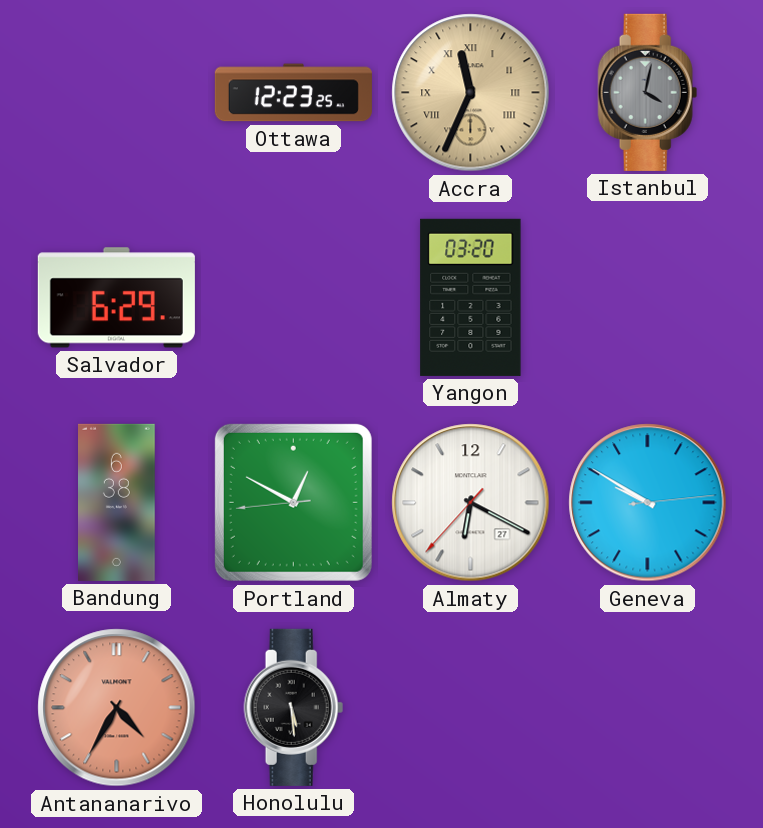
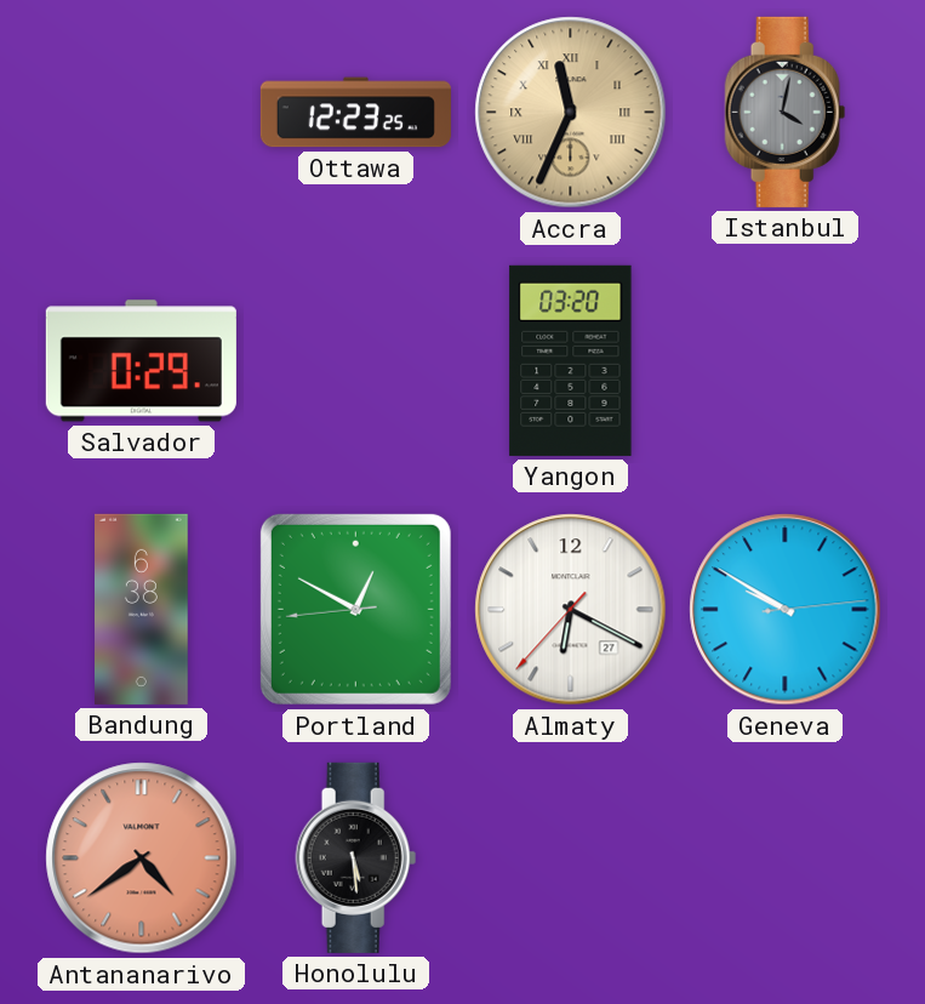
Salvador: 6:29 -> 0:29
Antananarivo: 4:35 -> 4:39
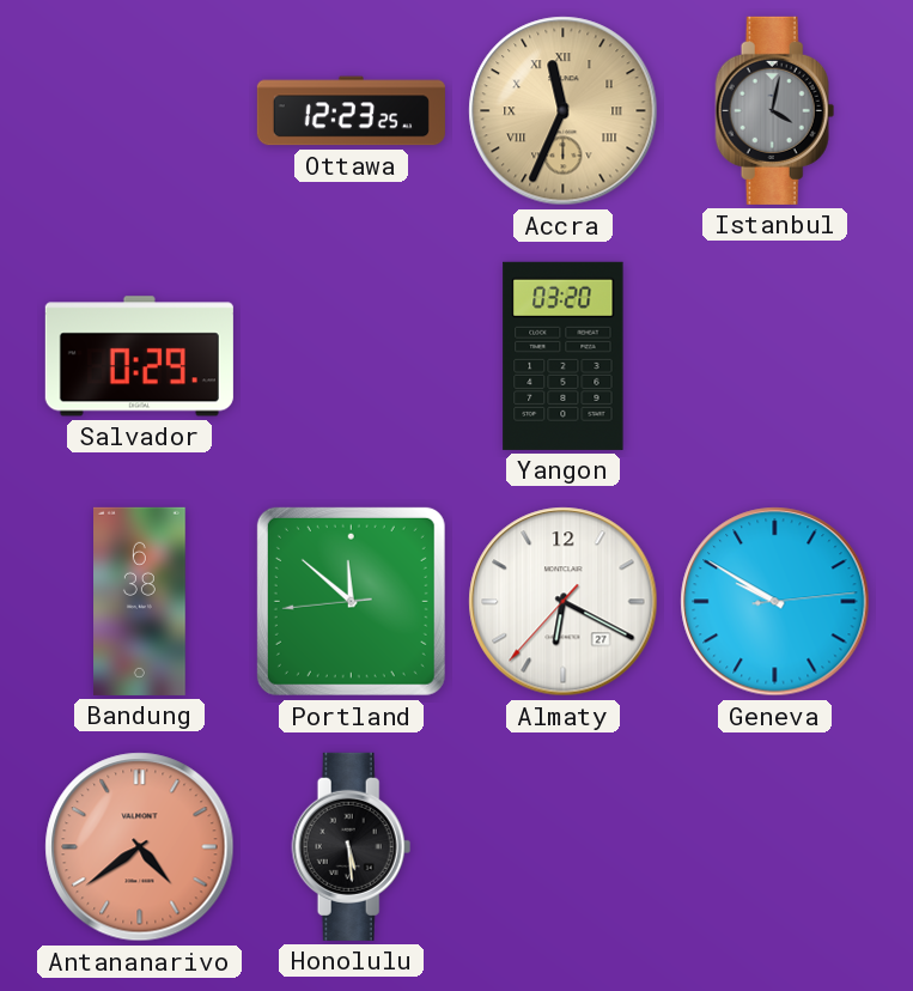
Portland: 12:49 -> 11:51
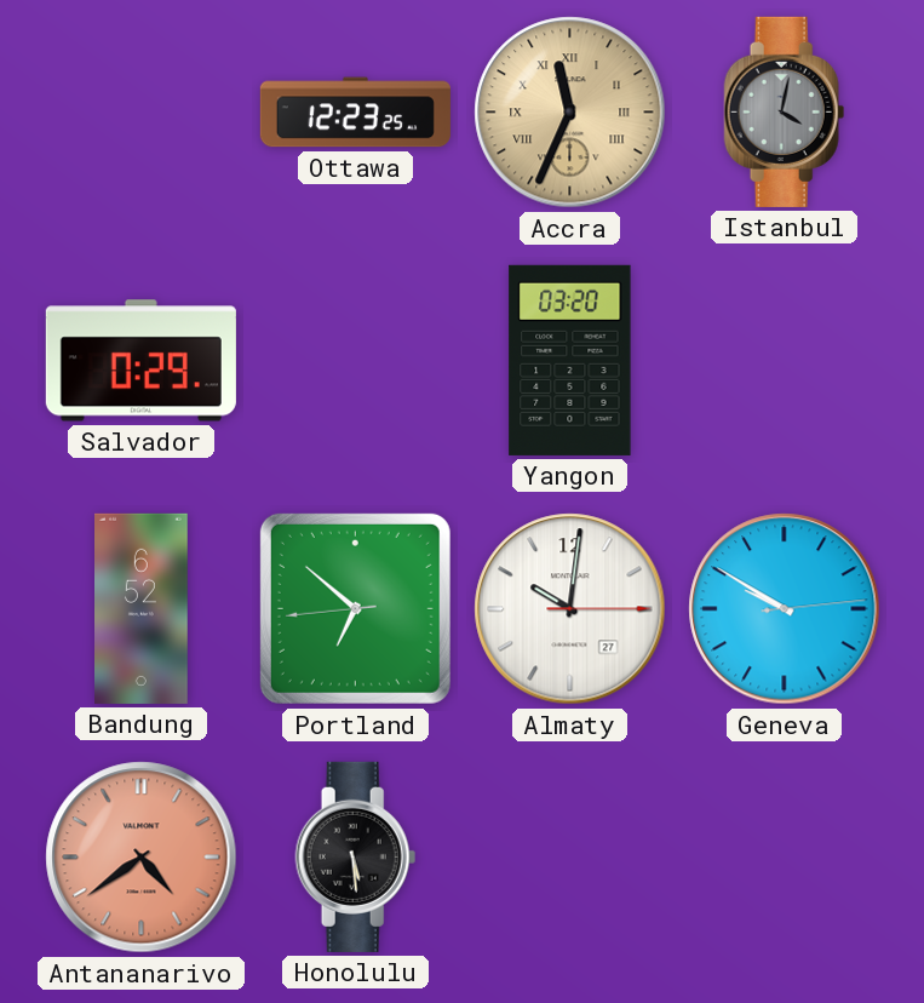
Bandung: 6:38 -> 6:52
Portland: 11:51 -> 6:51
Almaty: 6:19 -> 10:01
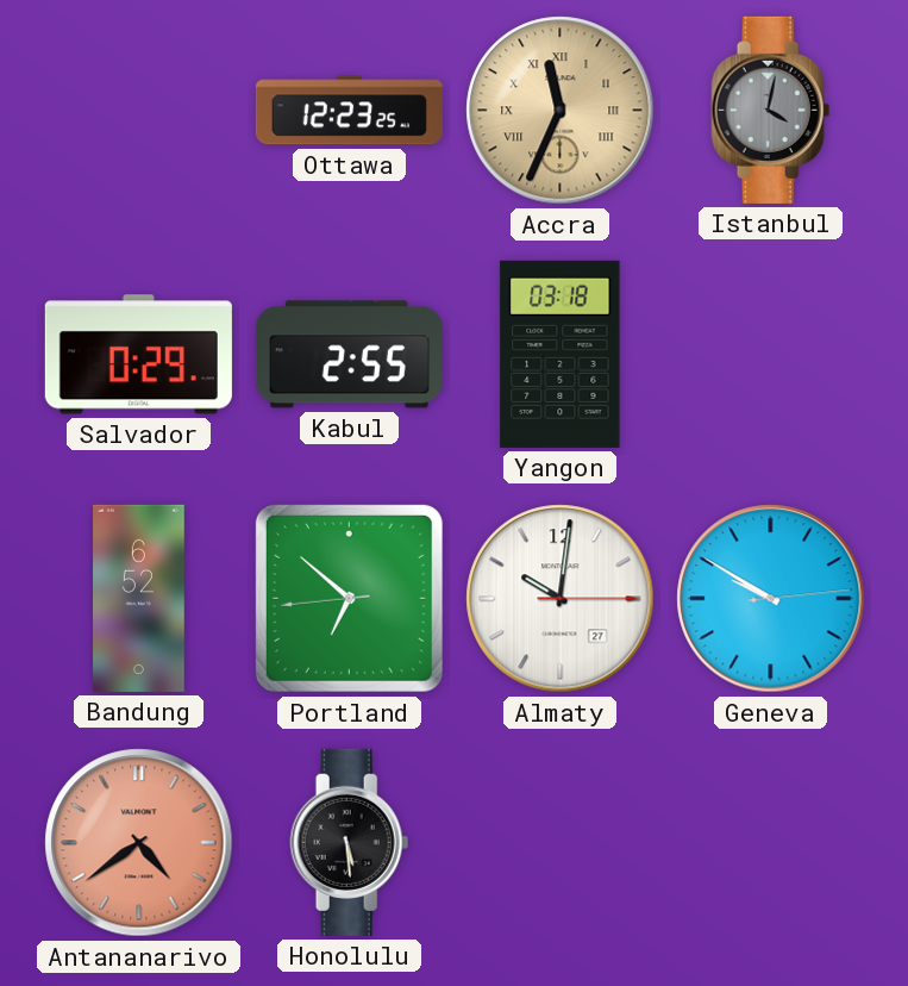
Kabul: none -> 2:55
Yangon: 03:20 -> 03:18
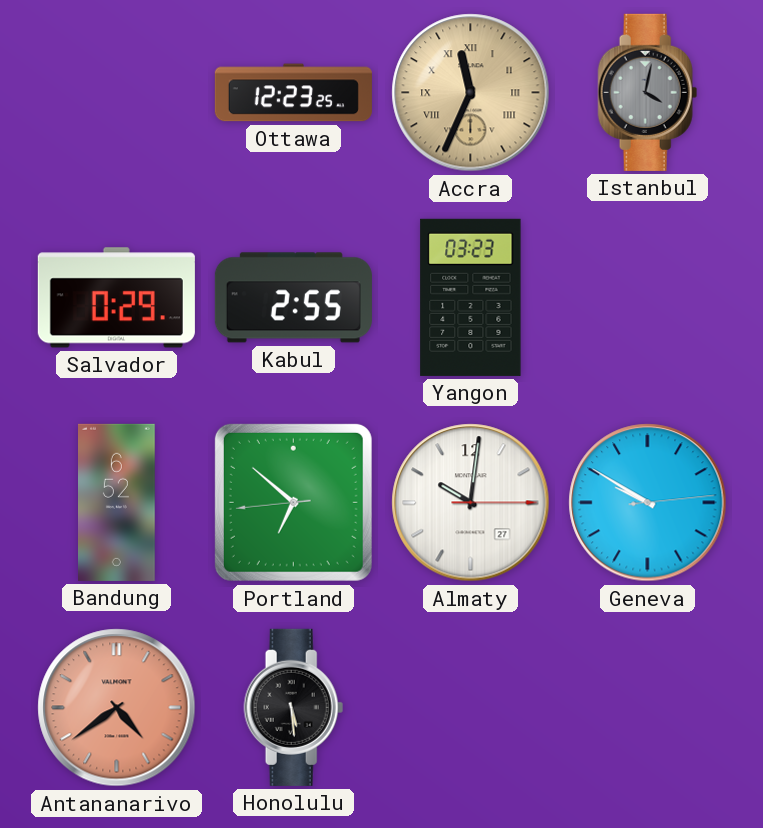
Yangon: 03:18 -> 03:23
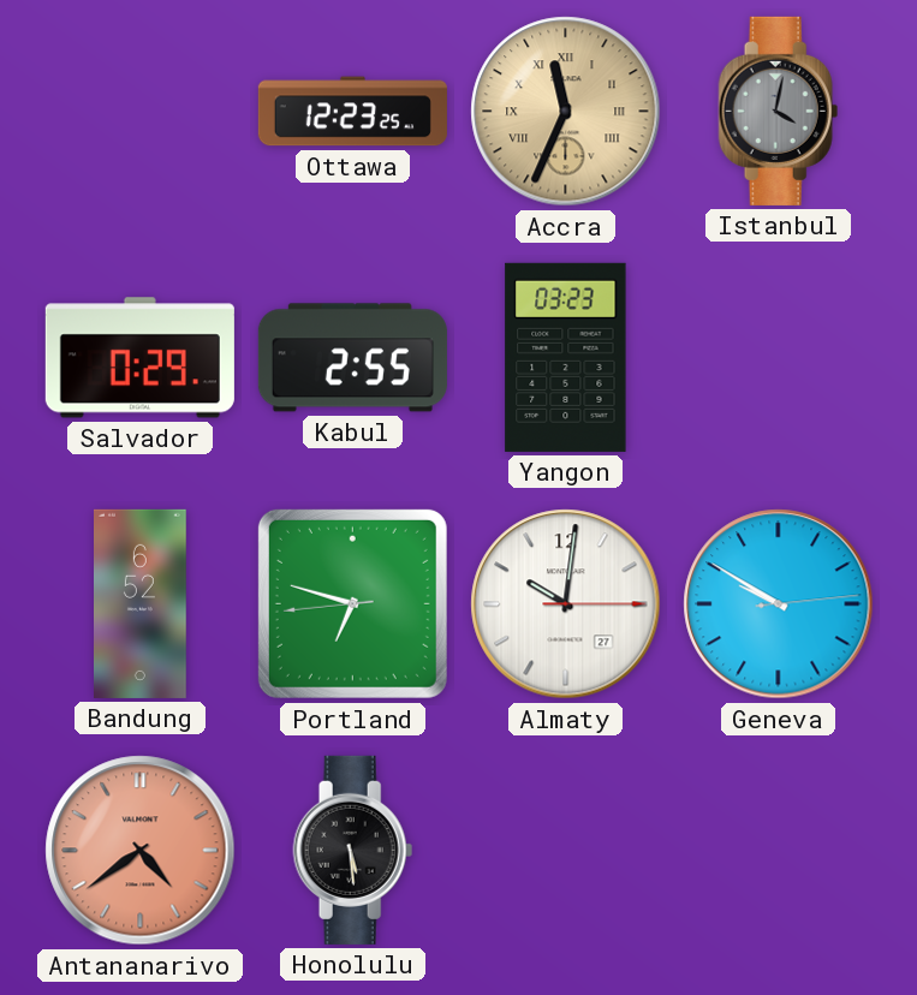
Portland: 6:51 -> 6:47
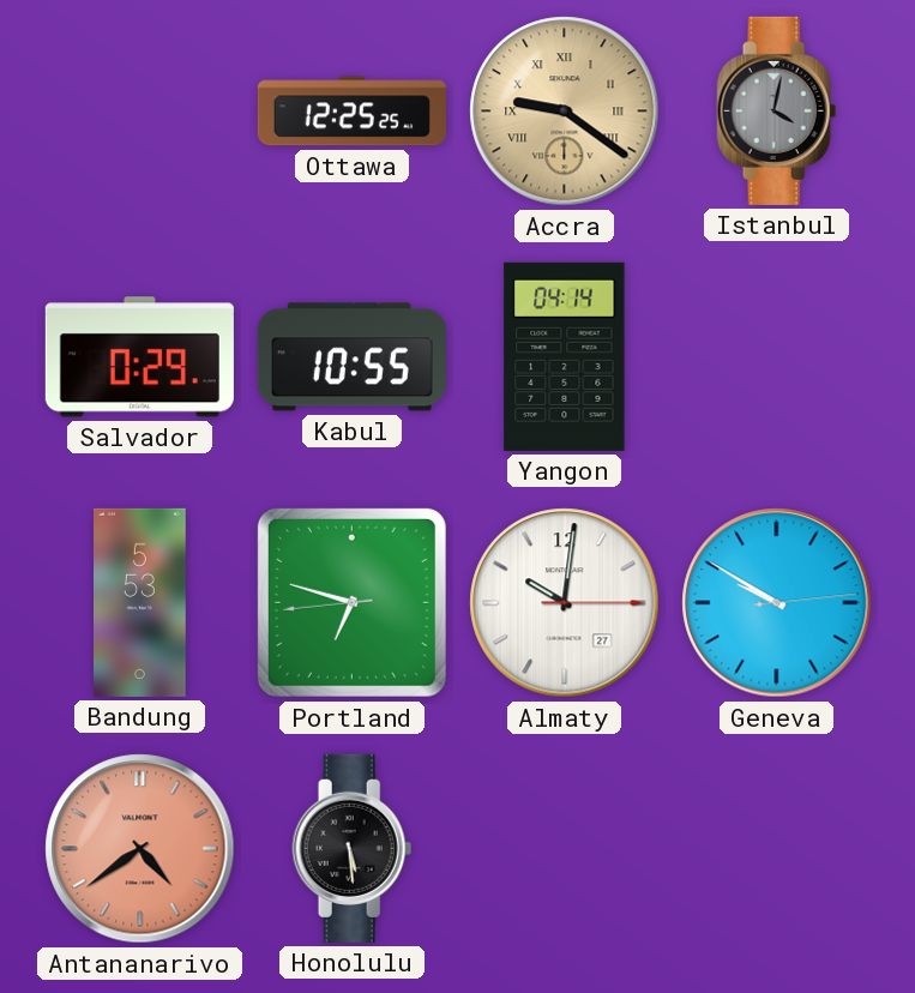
Ottawa: 12:23 -> 12:25
Accra: 11:34 -> 9:21
Kabul: 2:55 -> 10:55
Yangon: 03:23 -> 04:14
Bandung: 6:52 -> 5:53
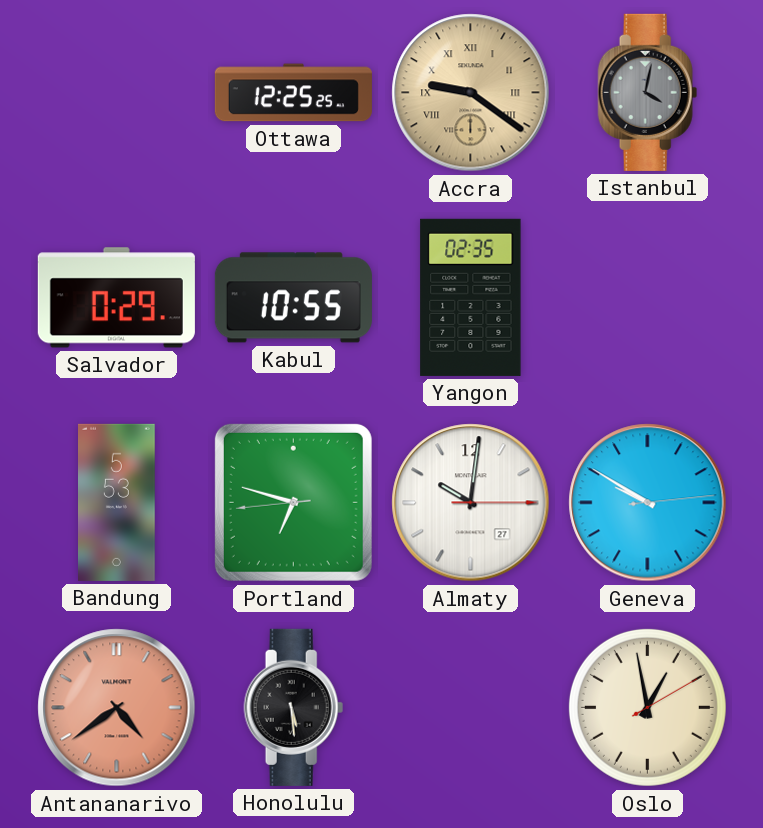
Yangon: 04:14 -> 02:35
Oslo: none -> 12:58
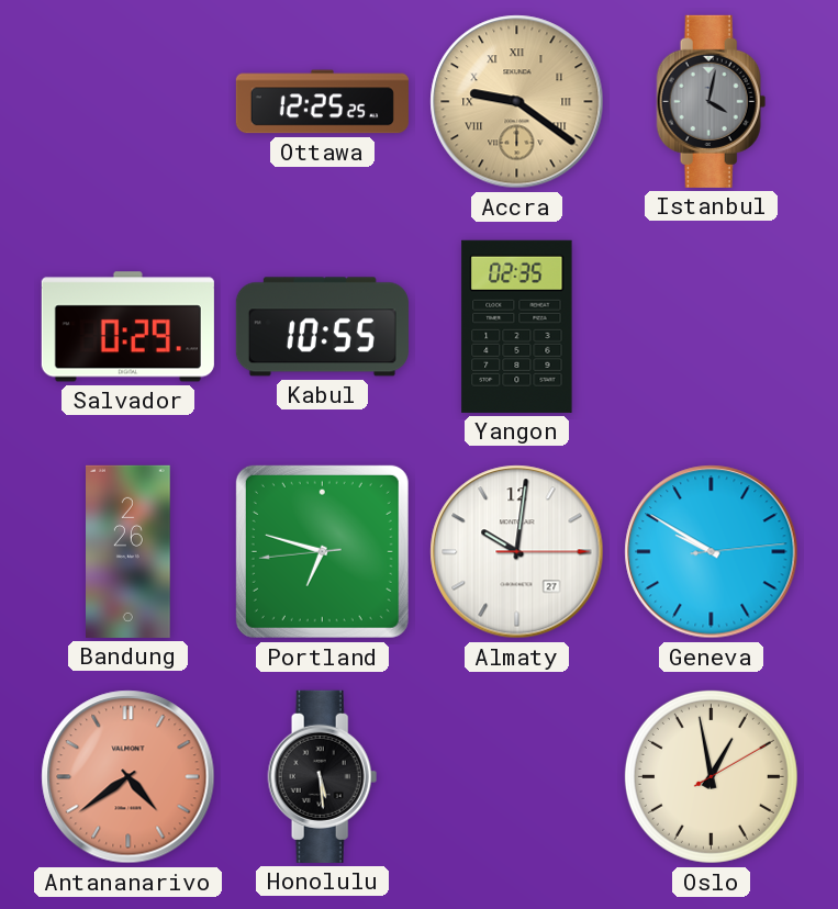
Bandung: 5:53 -> 2:26
